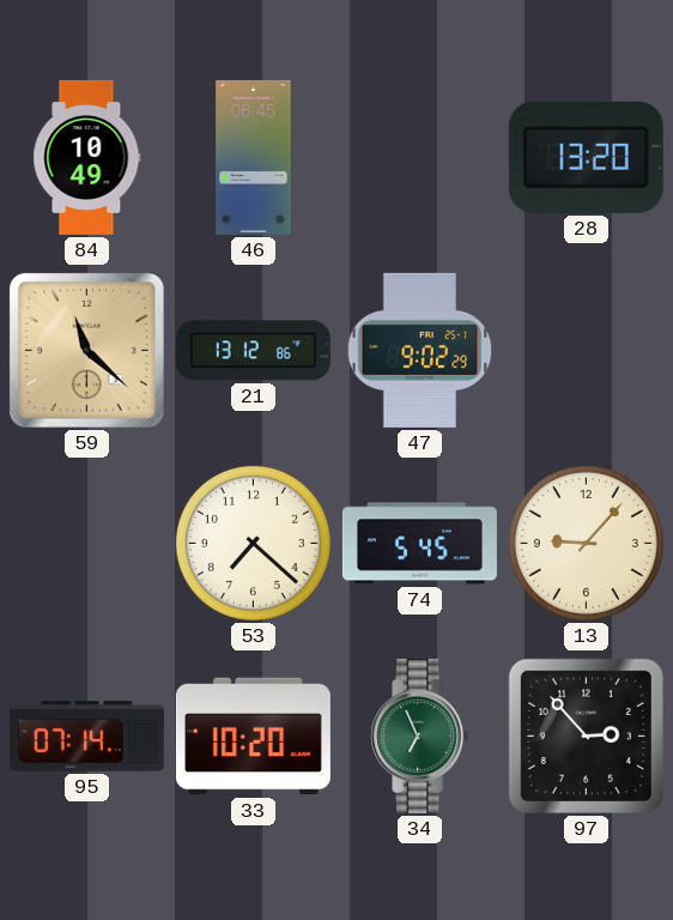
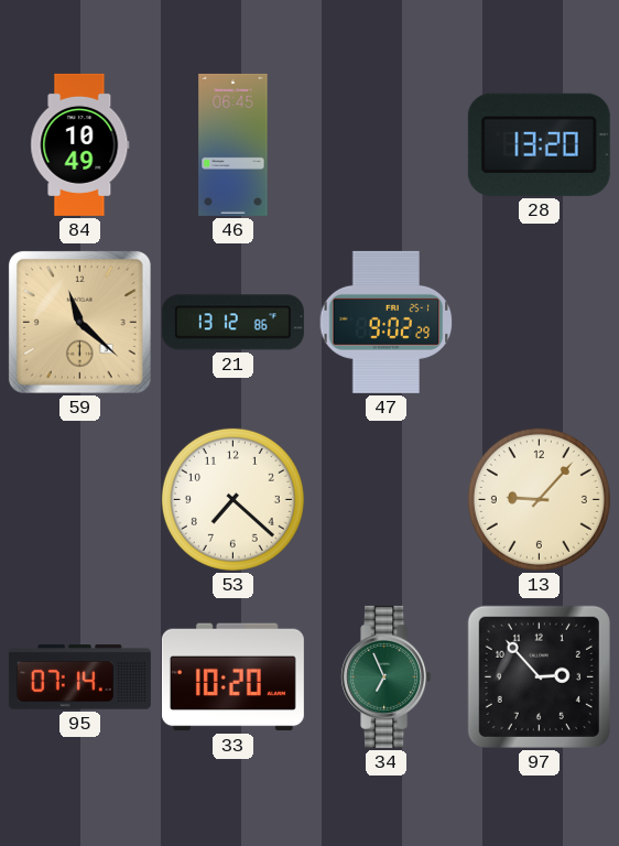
74: 5:45 -> none
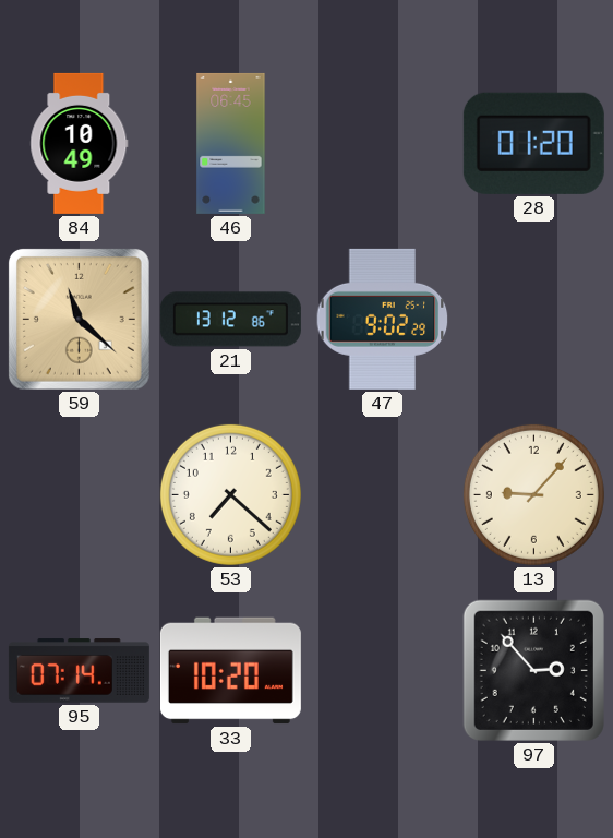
28: 13:20 -> 01:20
34: 6:56 -> none
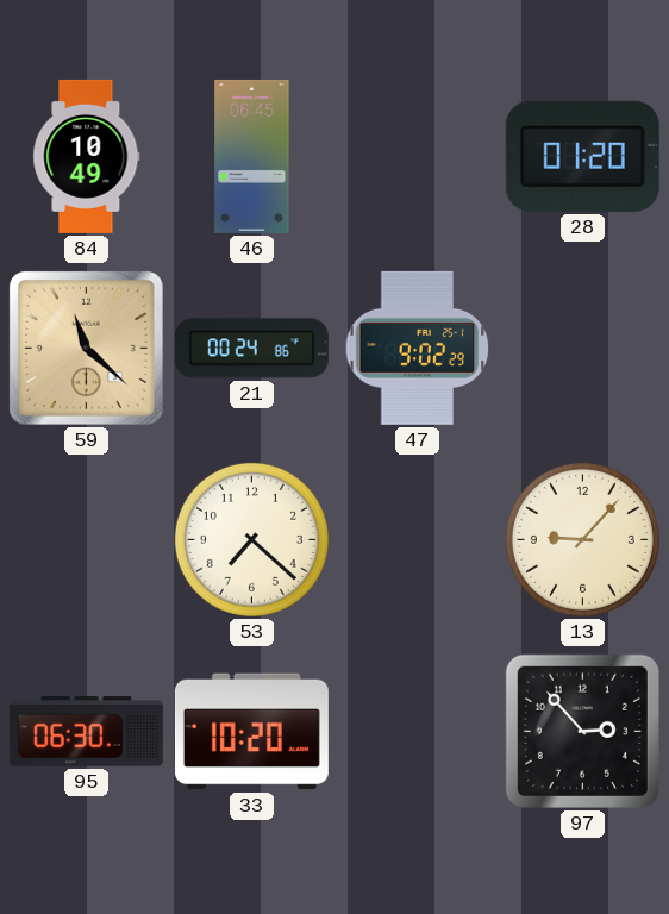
21: 13:12 -> 00:24
95: 07:14 -> 06:30
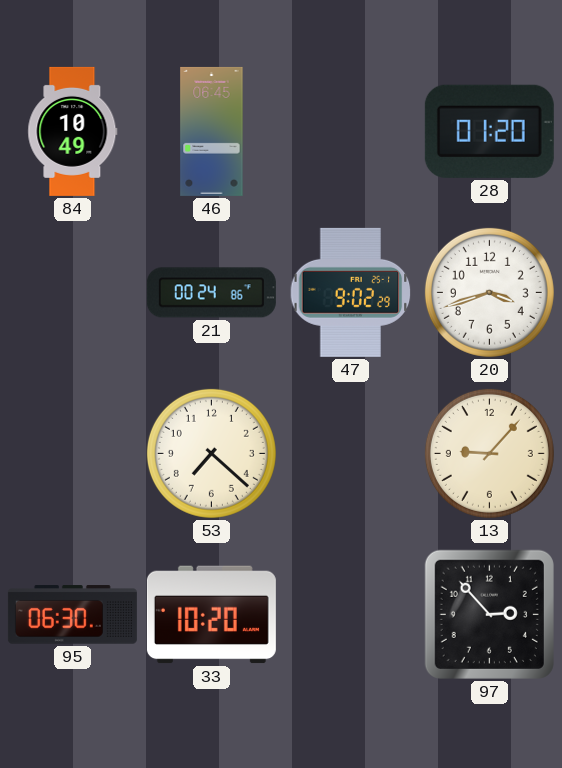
59: 11:22 -> none
20: none -> 3:42
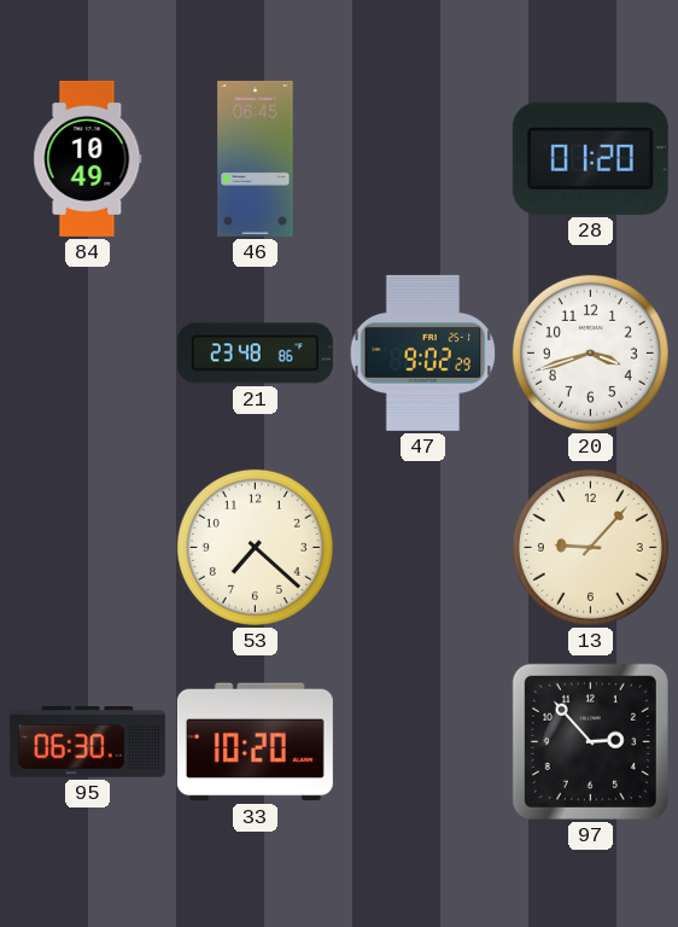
21: 00:24 -> 23:48
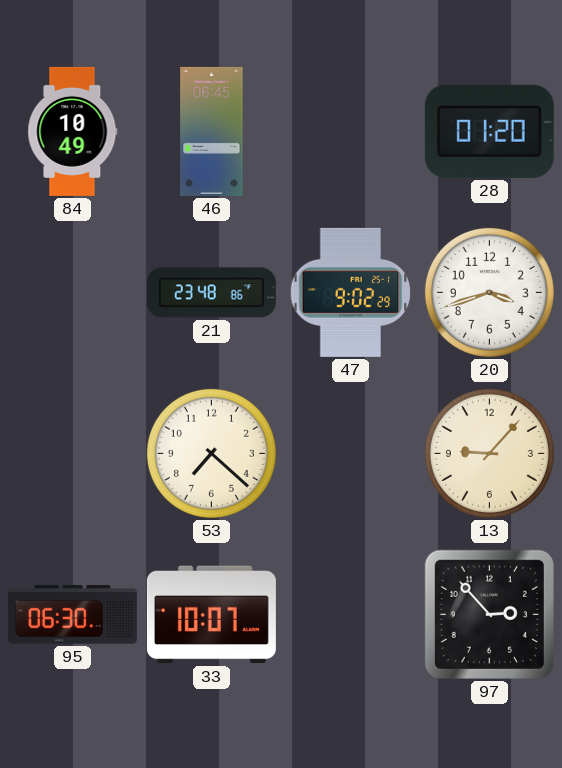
33: 10:20 -> 10:07
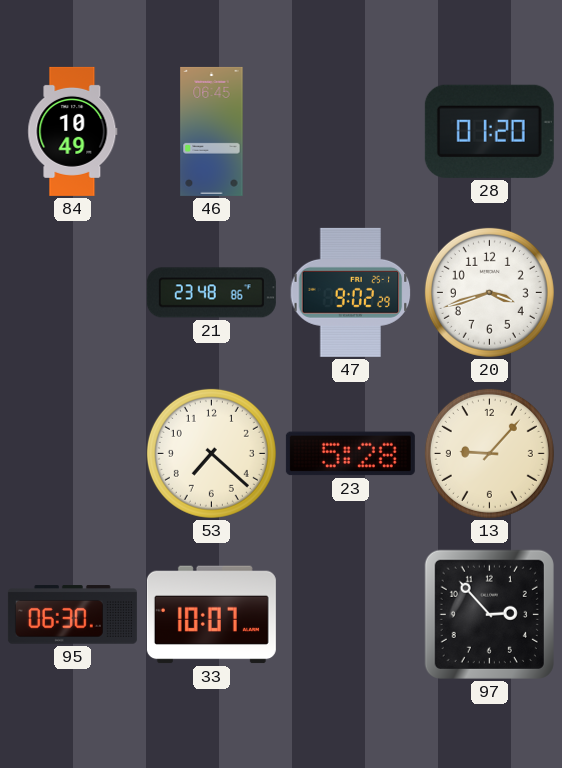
23: none -> 5:28
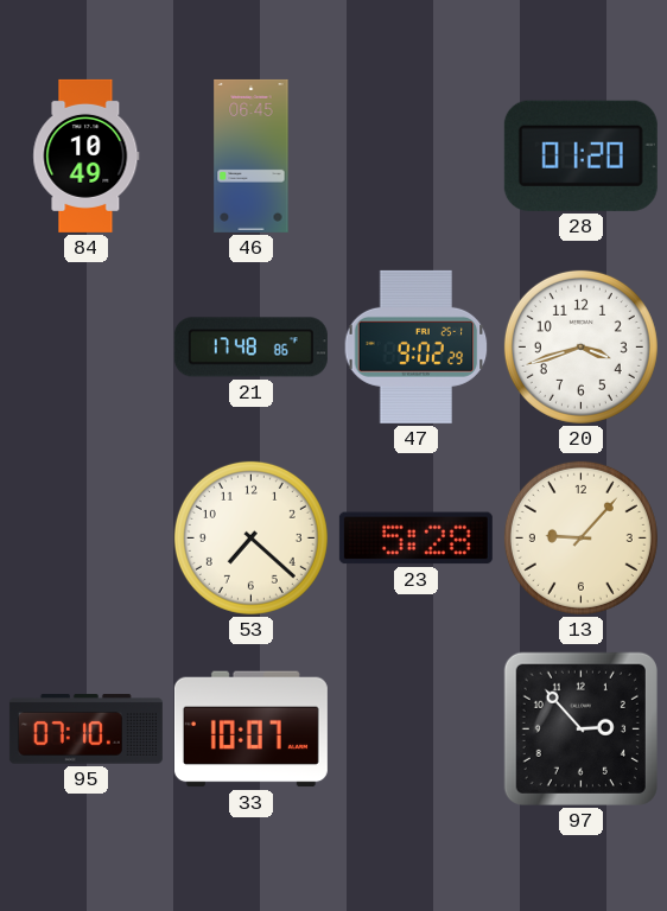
21: 23:48 -> 17:48
95: 06:30 -> 07:10
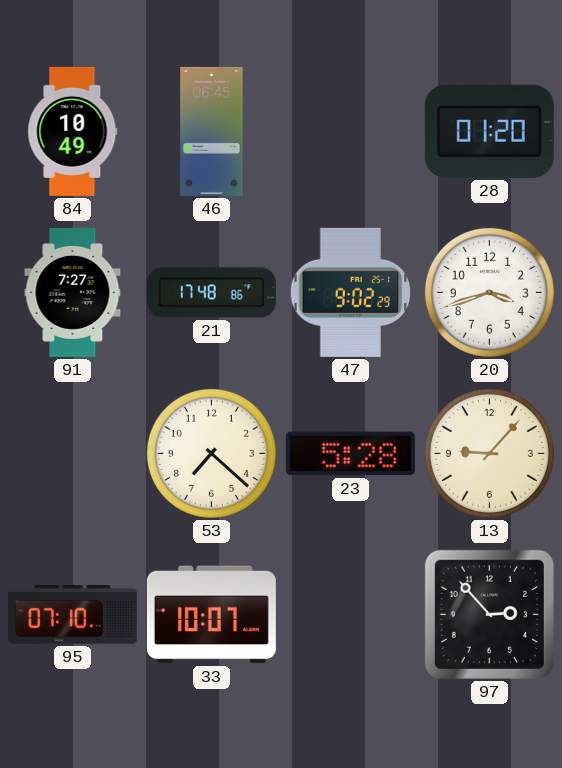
91: none -> 7:27
